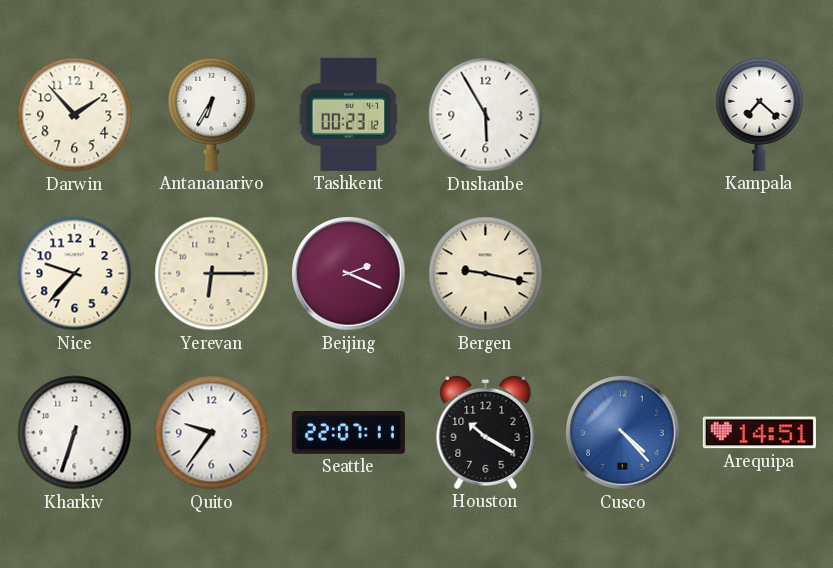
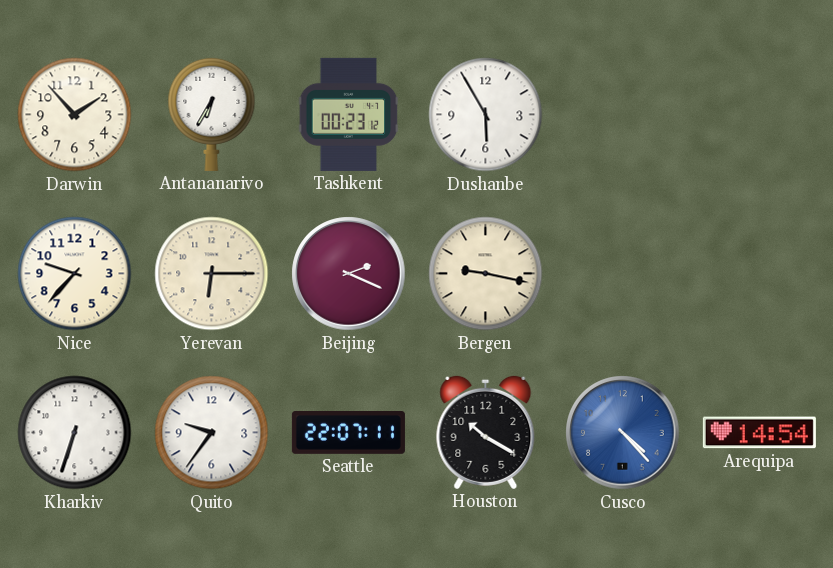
Kampala: 7:22 -> none
Arequipa: 14:51 -> 14:54
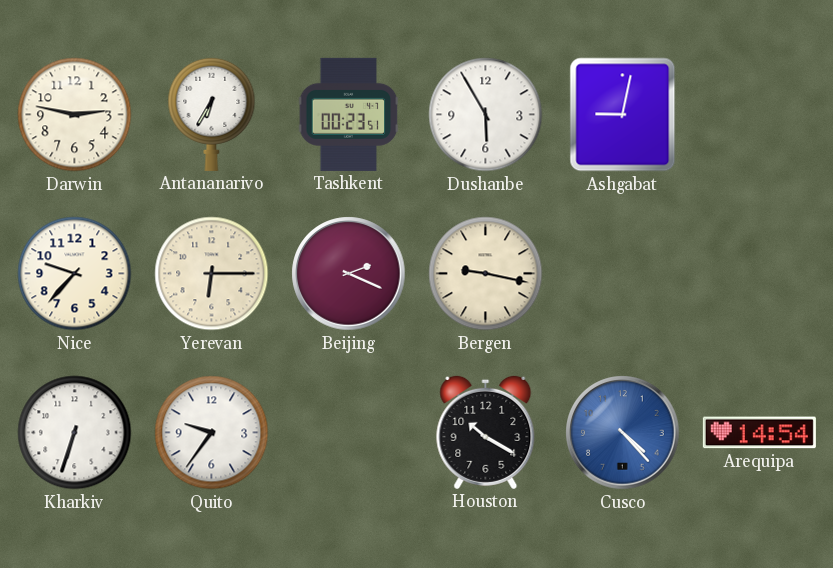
Darwin: 1:53 -> 2:47
Tashkent: 00:23:12 -> 00:23:51
Ashgabat: none -> 9:02
Seattle: 22:07 -> none
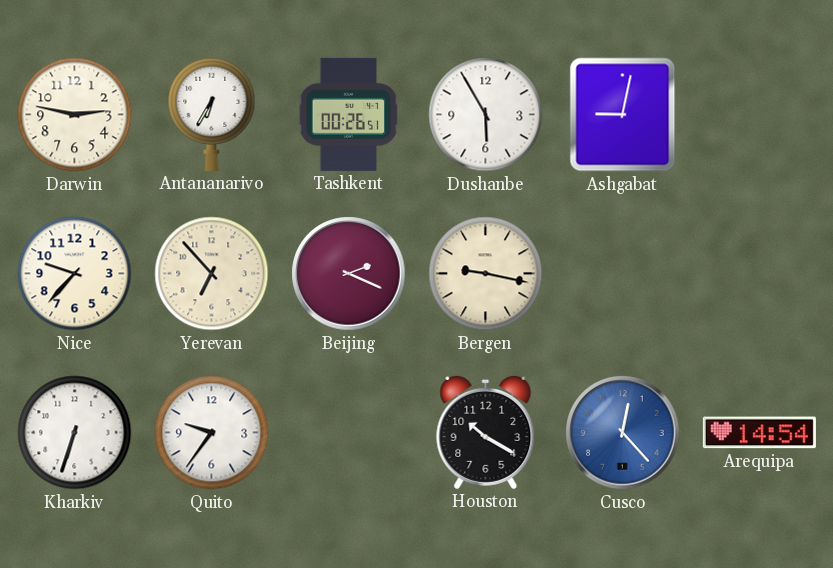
Tashkent: 00:23 -> 00:26
Yerevan: 6:15 -> 6:53
Cusco: 4:23 -> 12:23
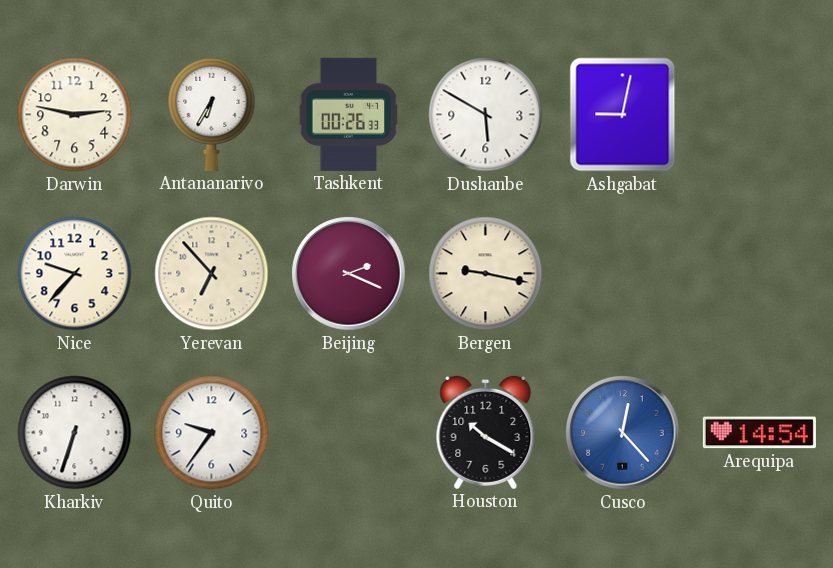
Tashkent: 00:26:51 -> 00:26:33
Dushanbe: 5:55 -> 5:50
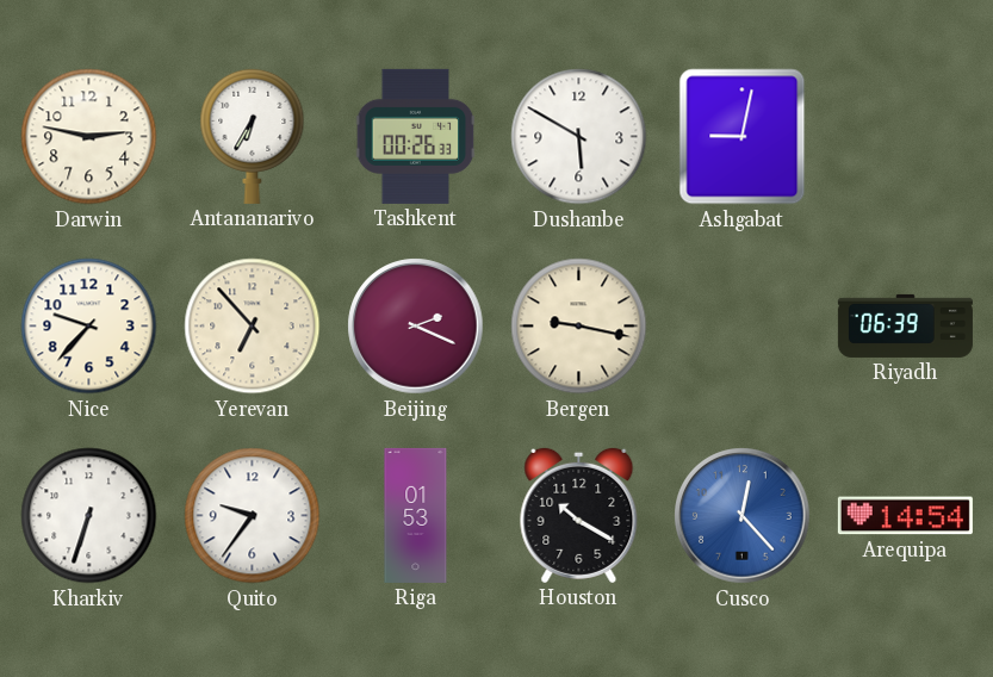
Riyadh: none -> 06:39
Riga: none -> 01:53
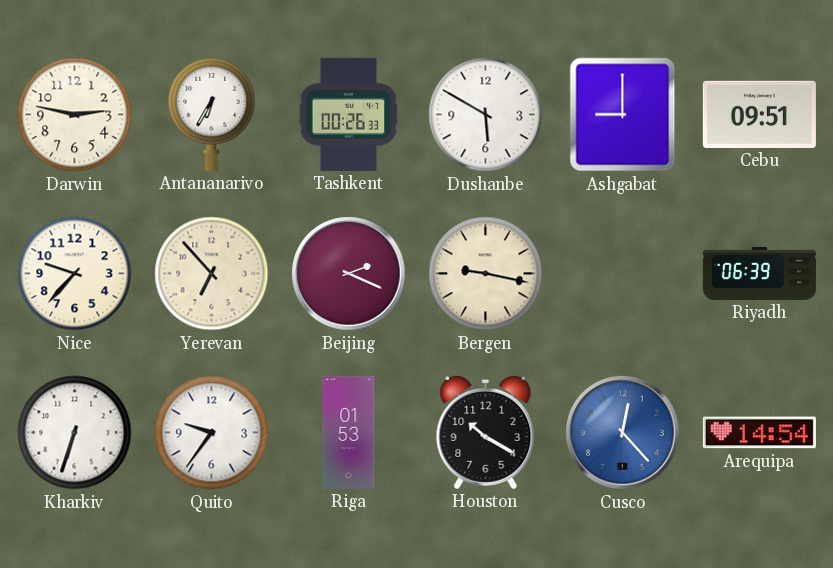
Ashgabat: 9:02 -> 9:00
Cebu: none -> 09:51
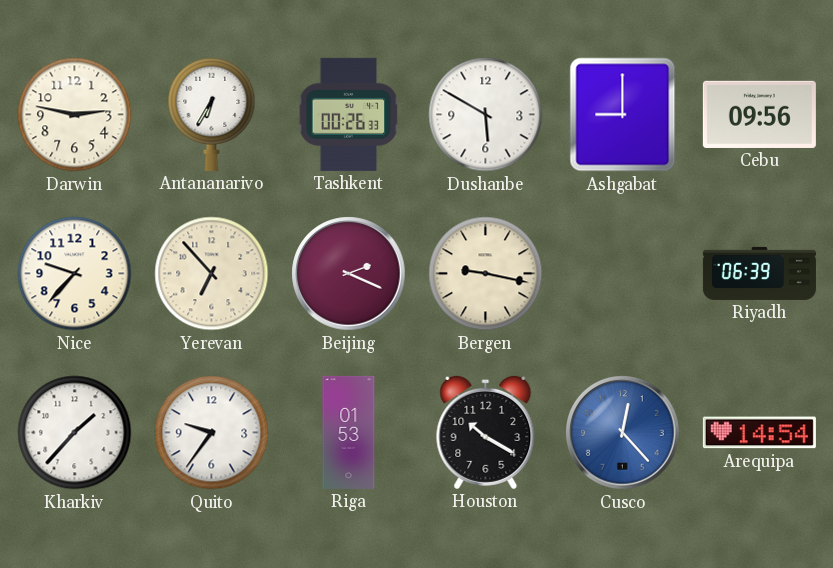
Cebu: 09:51 -> 09:56
Kharkiv: 6:33 -> 1:37
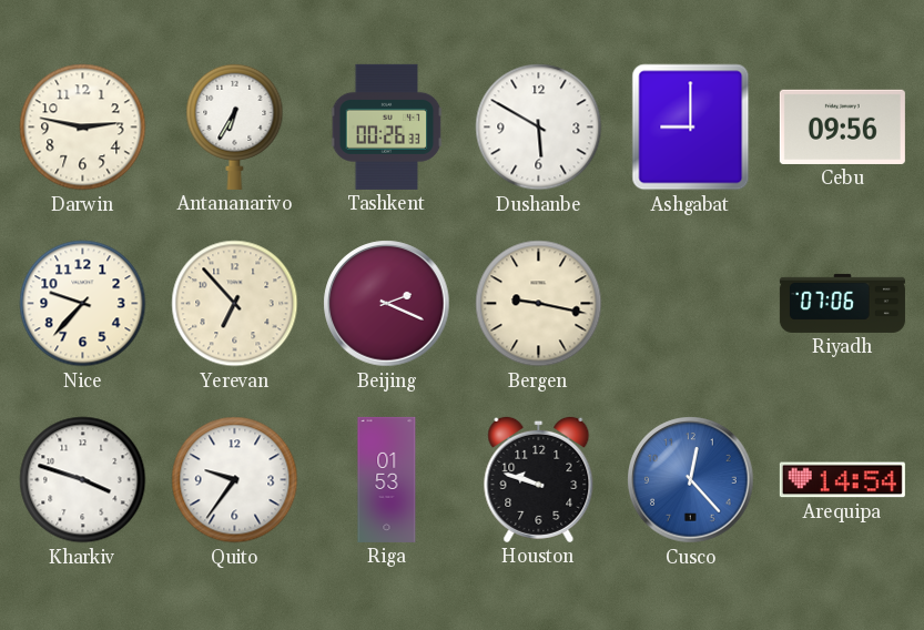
Riyadh: 06:39 -> 07:06
Kharkiv: 1:37 -> 3:48
Houston: 10:20 -> 9:48
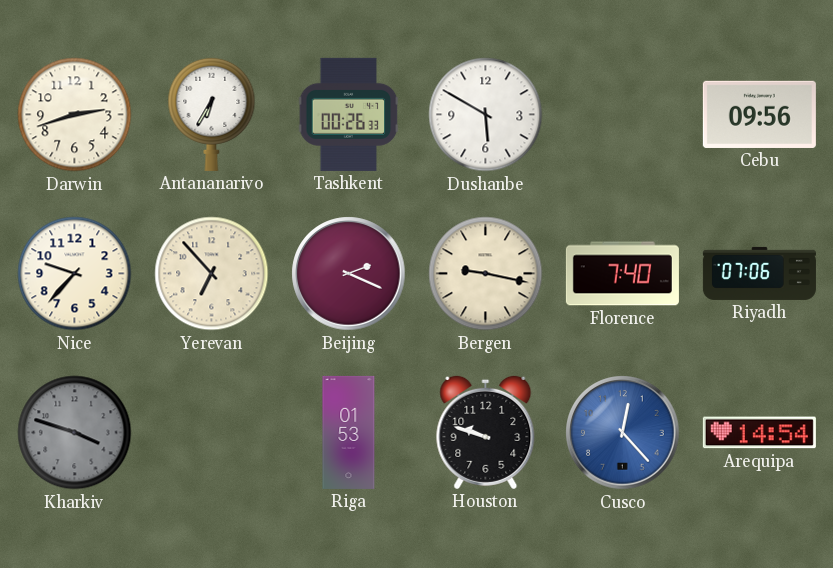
Darwin: 2:47 -> 2:42
Ashgabat: 9:00 -> none
Florence: none -> 7:40
Kharkiv dial: white -> grey
Quito: 9:36 -> none
